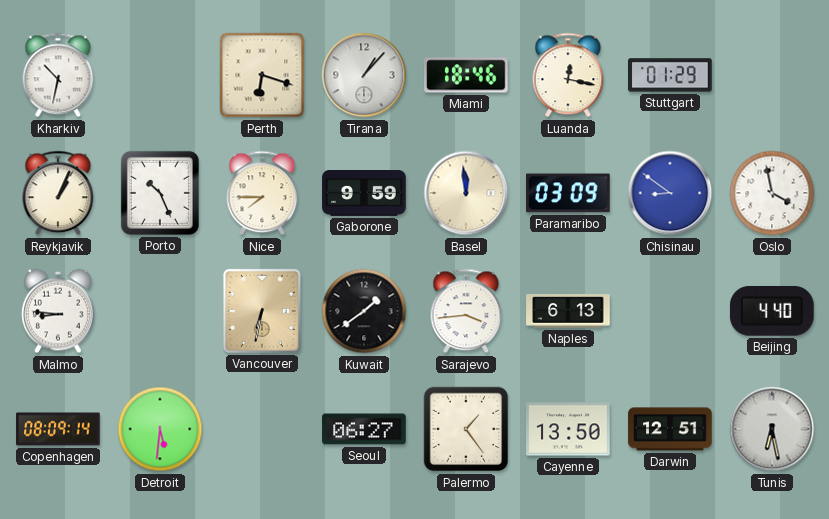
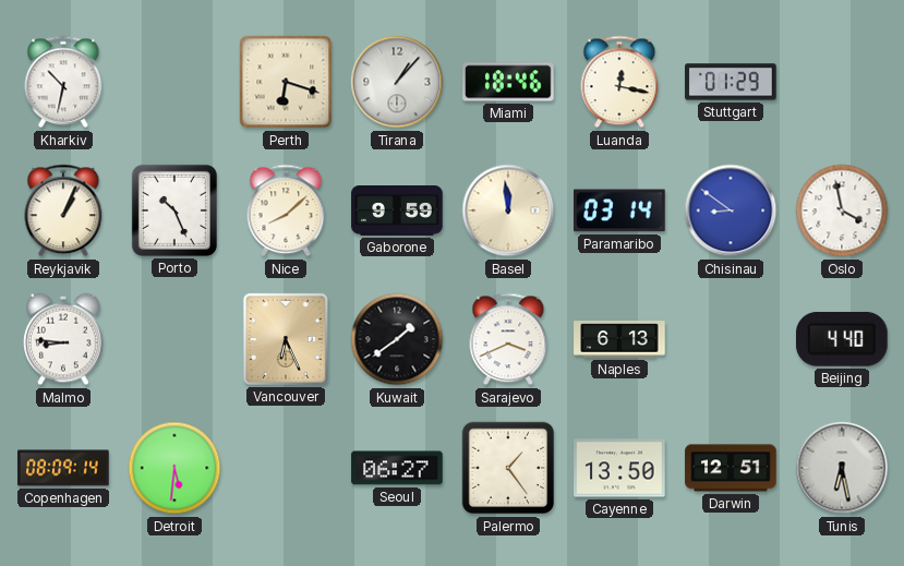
Nice: 7:45 -> 8:08
Paramaribo: 03:09 -> 03:14
Vancouver: 6:32 -> 6:26
Sarajevo: 3:44 -> 3:41
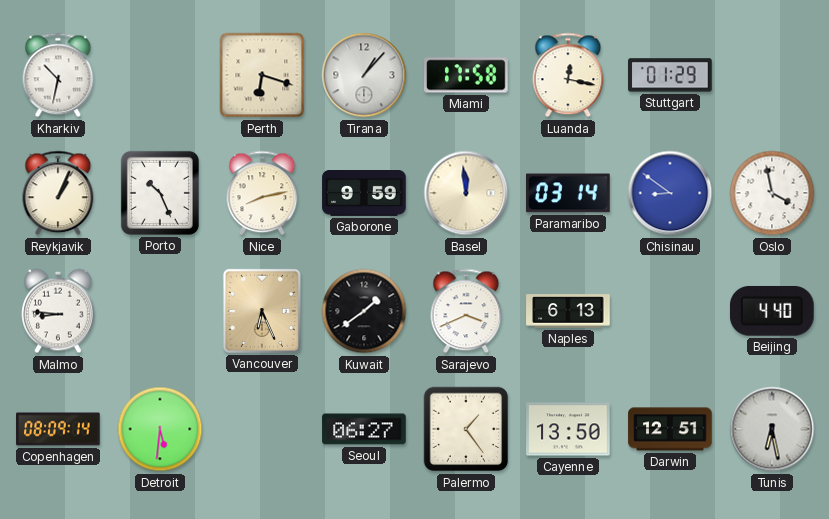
Miami: 18:46 -> 17:58
Nice: 8:08 -> 8:13
